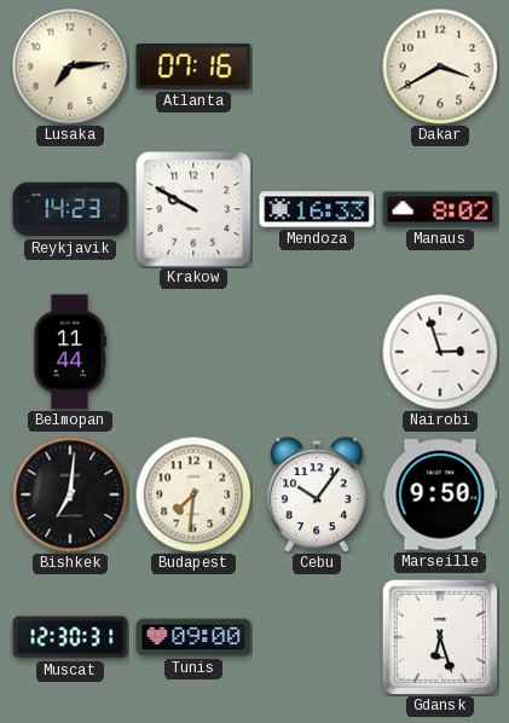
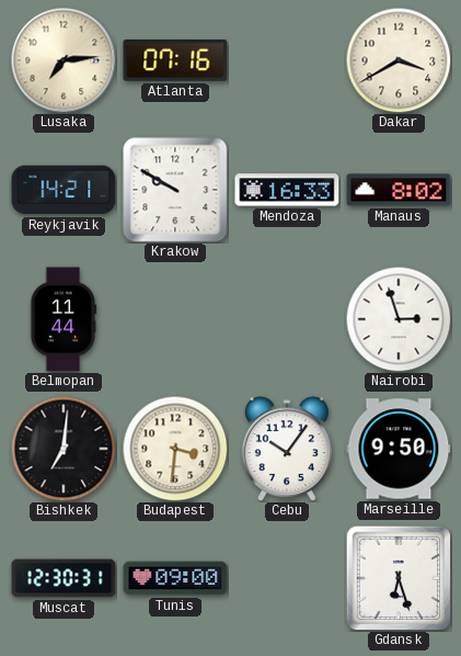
Reykjavik: 14:23 -> 14:21
Budapest: 7:31 -> 3:31
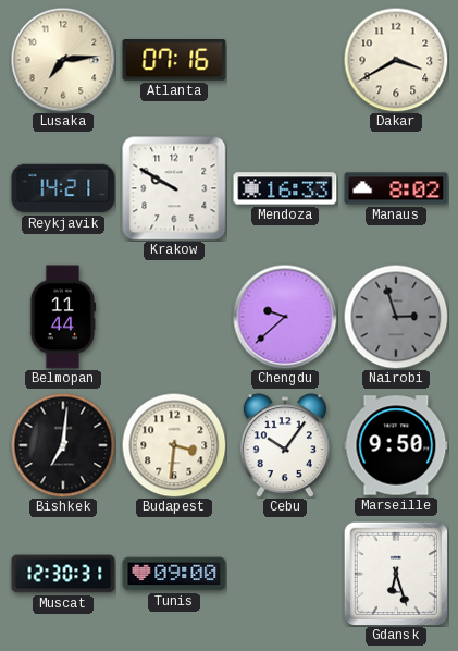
Chengdu: none -> 9:38
Nairobi dial: white -> grey
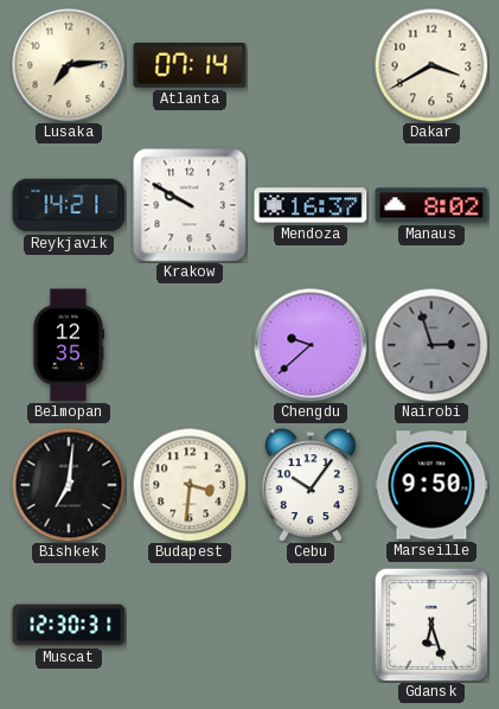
Atlanta: 07:16 -> 07:14
Mendoza: 16:33 -> 16:37
Belmopan: 11:44 -> 12:35
Tunis: 09:00 -> none
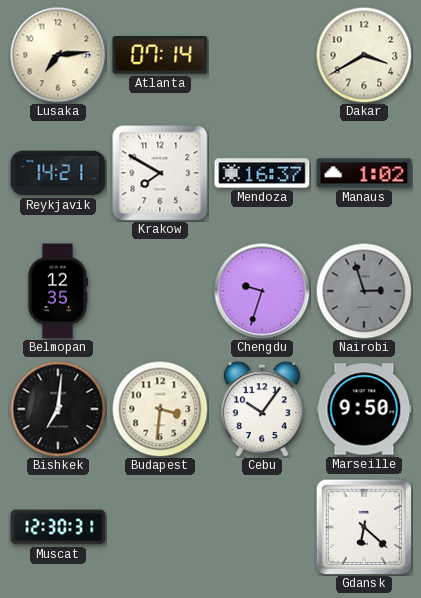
Krakow: 9:50 -> 7:50
Manaus: 8:02 -> 1:02
Chengdu: 9:38 -> 9:33
Gdansk: 6:27 -> 6:22
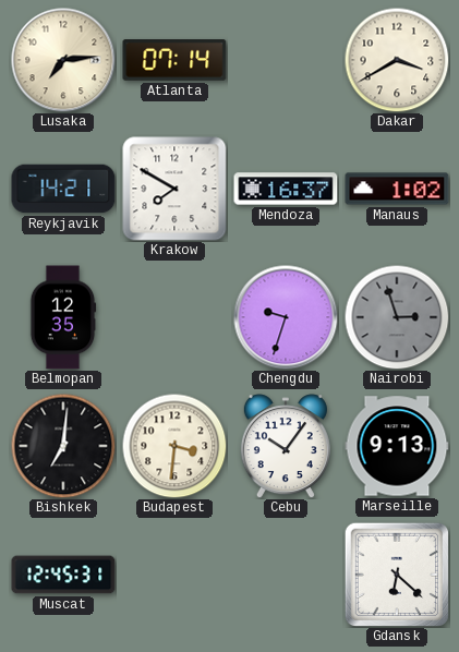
Marseille: 9:50 -> 9:13
Muscat: 12:30 -> 12:45
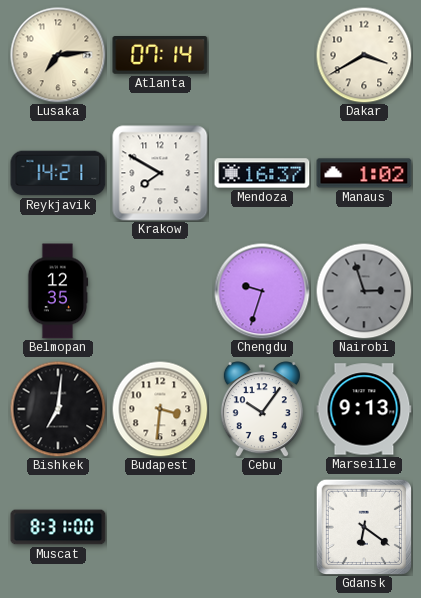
Muscat: 12:45 -> 8:31
Gdansk: 6:22 -> 6:21
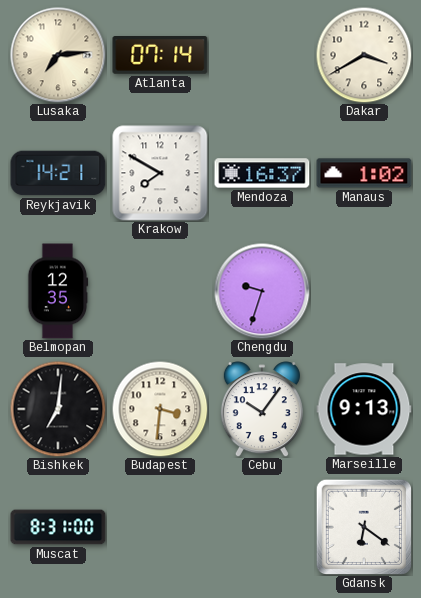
Nairobi: 2:57 -> none
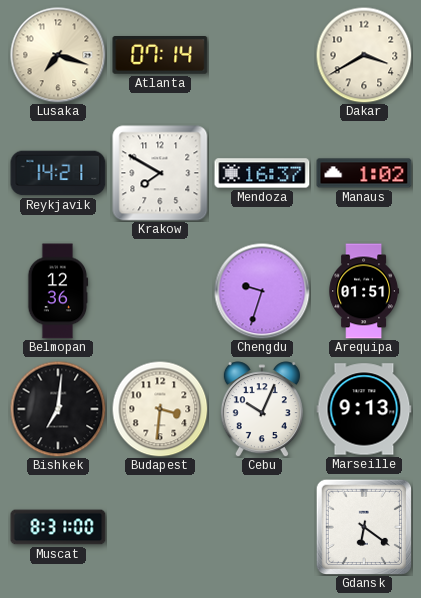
Lusaka: 7:14 -> 7:18
Belmopan: 12:35 -> 12:36
Arequipa: none -> 01:51
Cebu: 10:06 -> 10:04
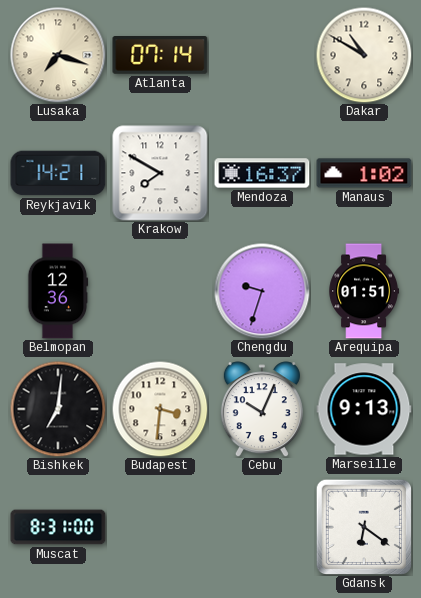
Dakar: 3:40 -> 10:50
